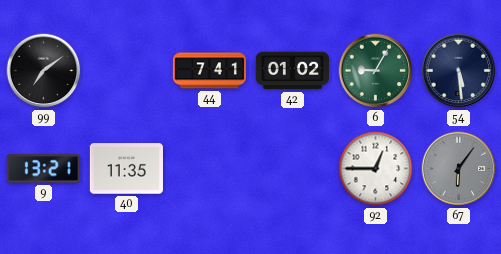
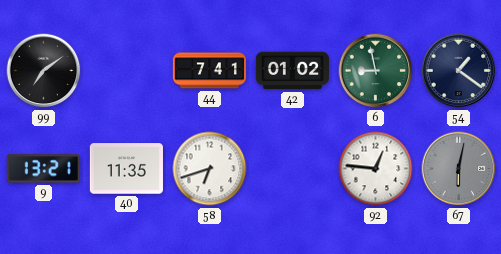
6: 9:05 -> 8:58
54: 5:29 -> 1:21
58: none -> 6:42
92: 12:45 -> 12:46
67: 6:06 -> 6:02
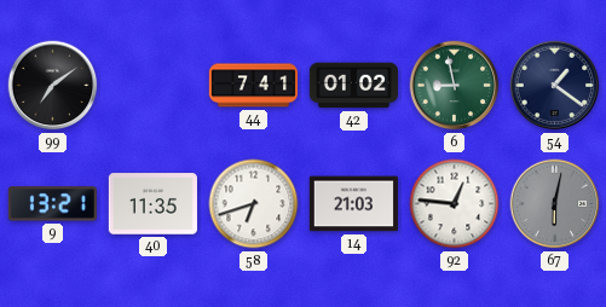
14: none -> 21:03
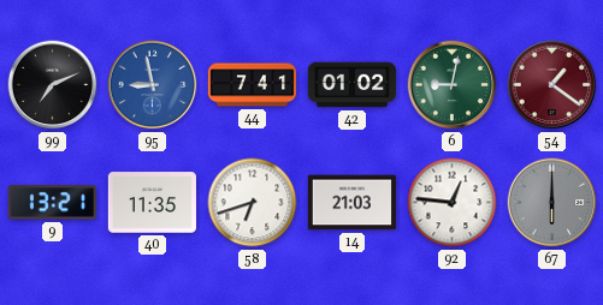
99: 7:09 -> 7:11
95: none -> 8:58
6: 8:58 -> 9:02
54 dial: navy -> burgundy
67: 6:02 -> 6:00
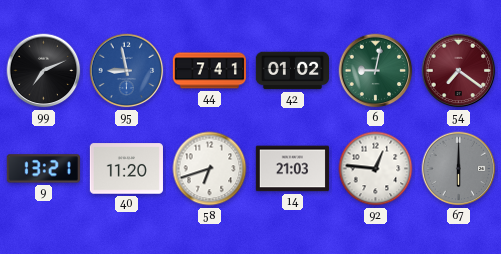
54: 1:21 -> 7:21
40: 11:35 -> 11:20
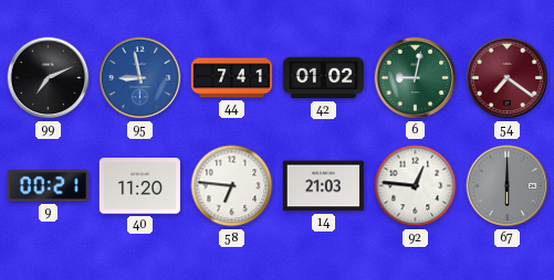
9: 13:21 -> 00:21
58: 6:42 -> 6:46
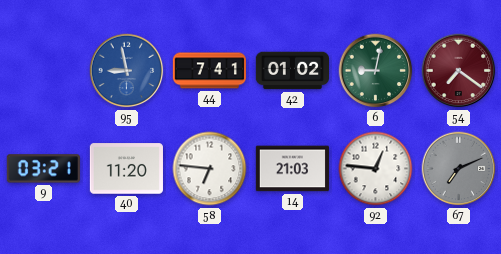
99: 7:11 -> none
9: 00:21 -> 03:21
67: 6:00 -> 7:11
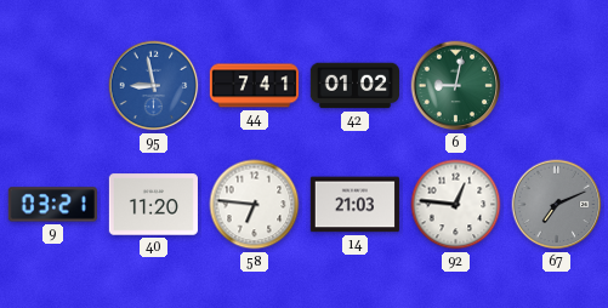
54: 7:21 -> none
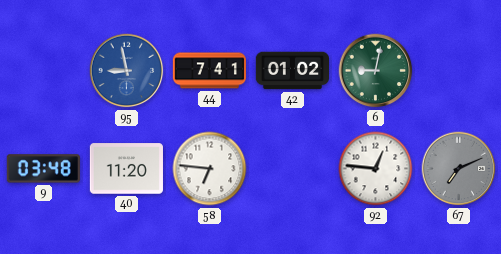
9: 03:21 -> 03:48
14: 21:03 -> none
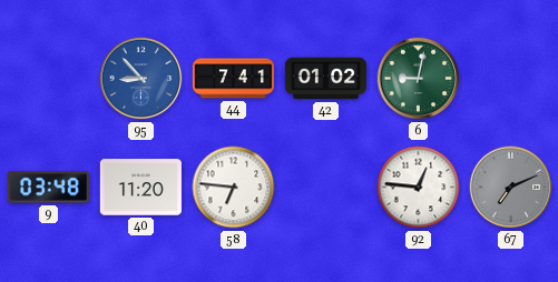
95: 8:58 -> 8:53
